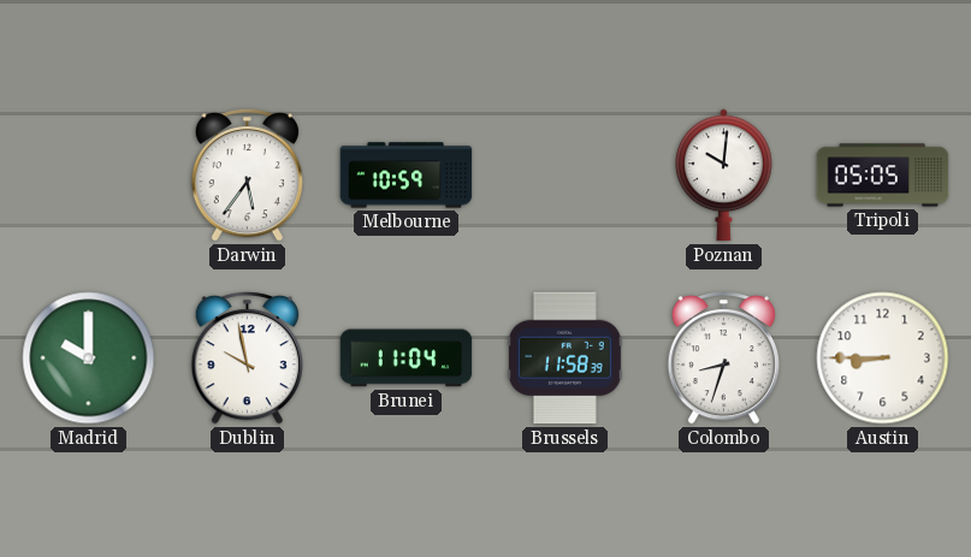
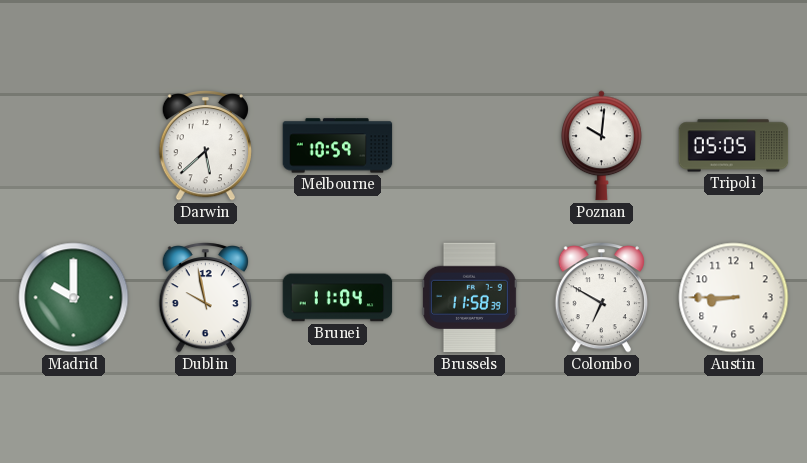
Darwin: 5:36 -> 5:38
Colombo: 8:33 -> 6:50
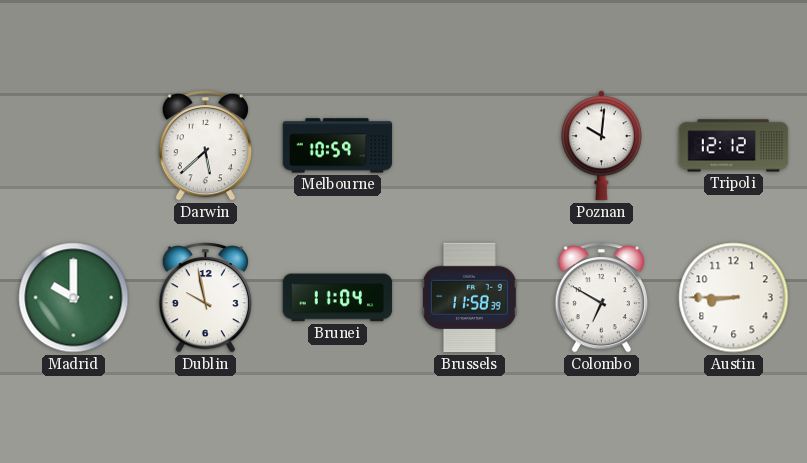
Tripoli: 05:05 -> 12:12
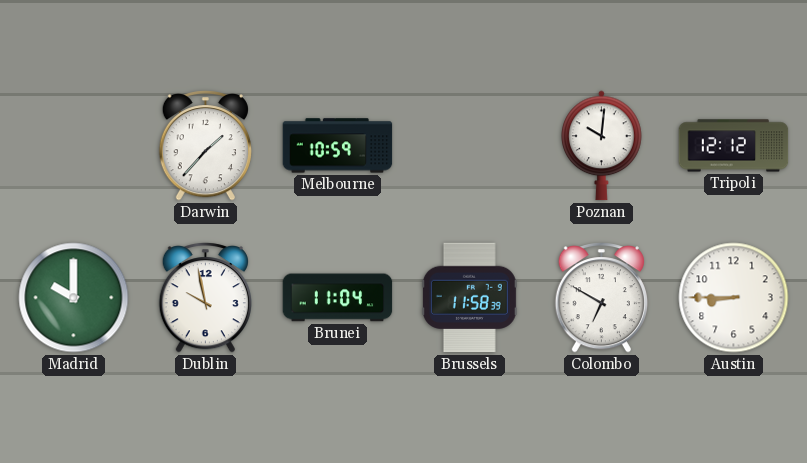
Darwin: 5:38 -> 1:37
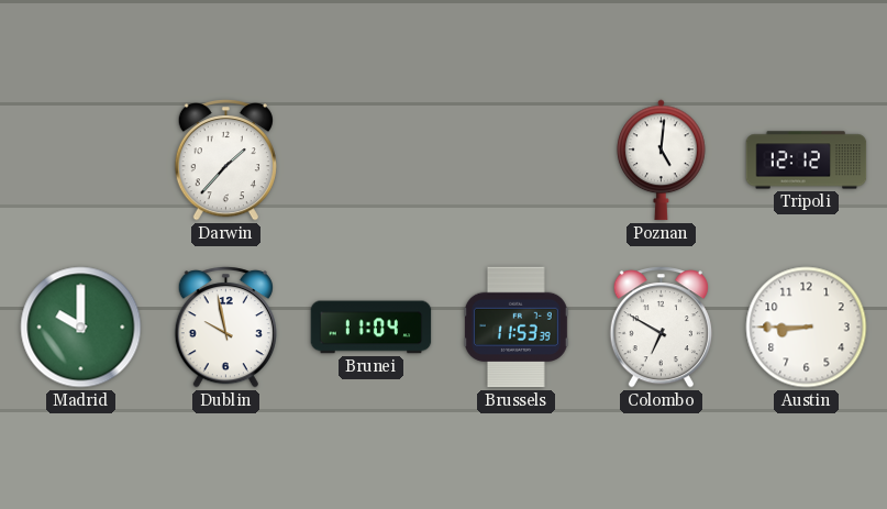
Melbourne: 10:59 -> none
Poznan: 10:01 -> 5:01
Brussels: 11:58 -> 11:53
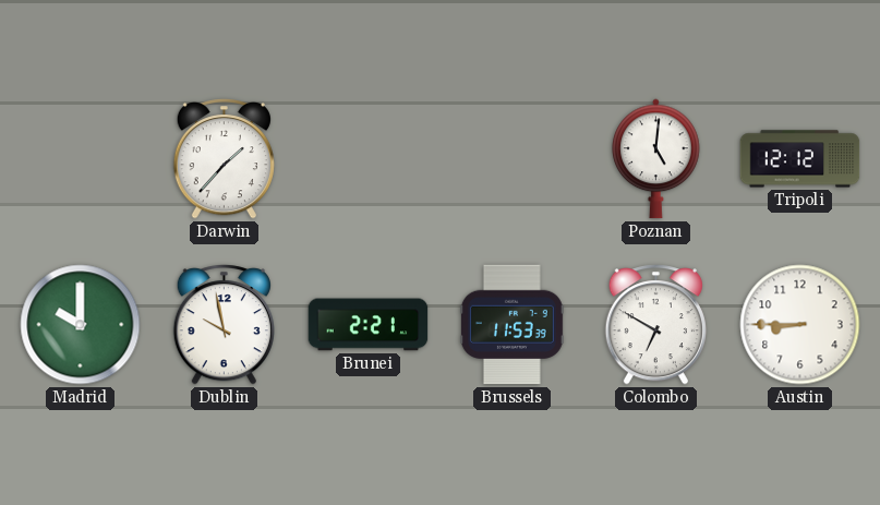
Brunei: 11:04 -> 2:21
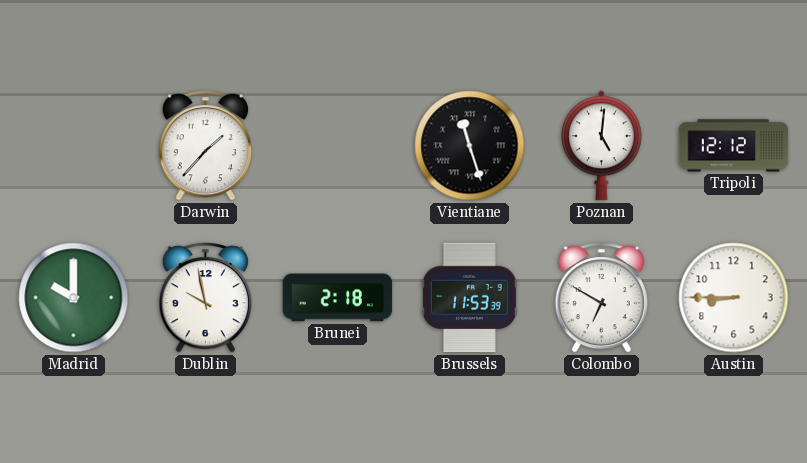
Vientiane: none -> 11:27
Brunei: 2:21 -> 2:18
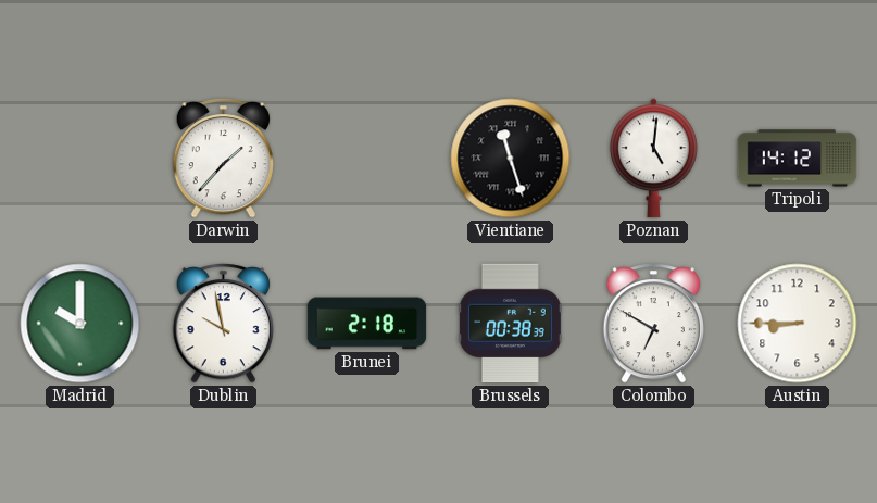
Tripoli: 12:12 -> 14:12
Brussels: 11:53 -> 00:38
